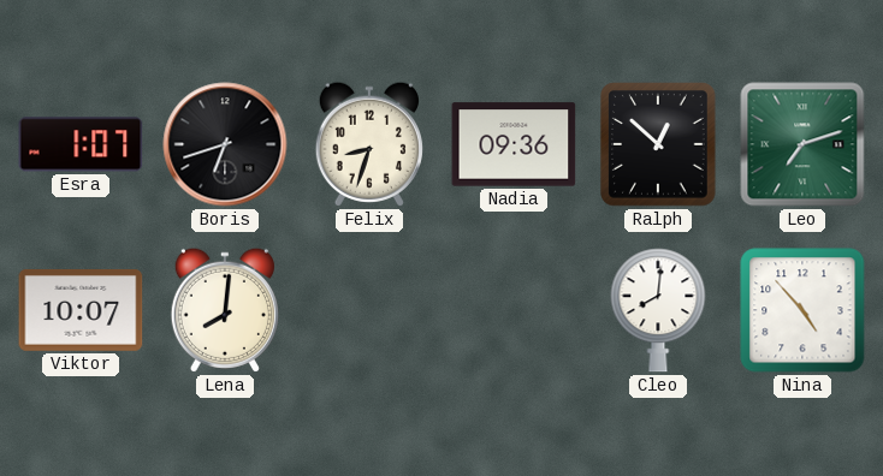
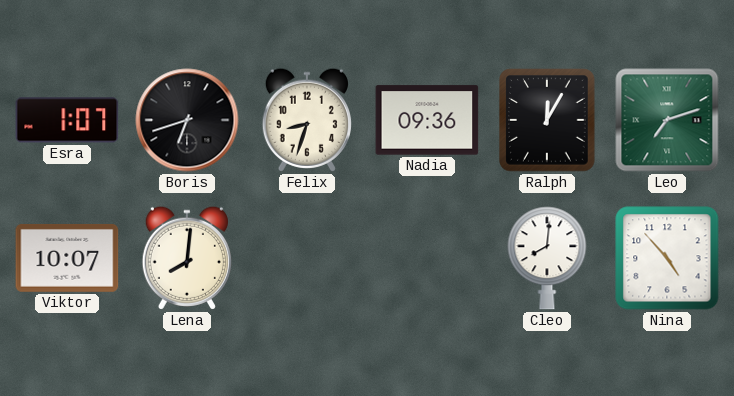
Ralph: 12:52 -> 12:05
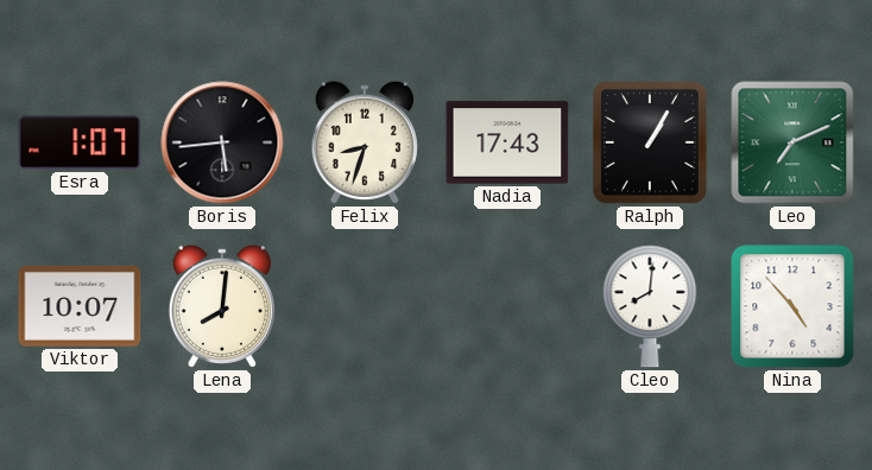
Boris: 6:42 -> 5:44
Nadia: 09:36 -> 17:43
Ralph: 12:05 -> 1:05
Leo: 7:12 -> 7:11
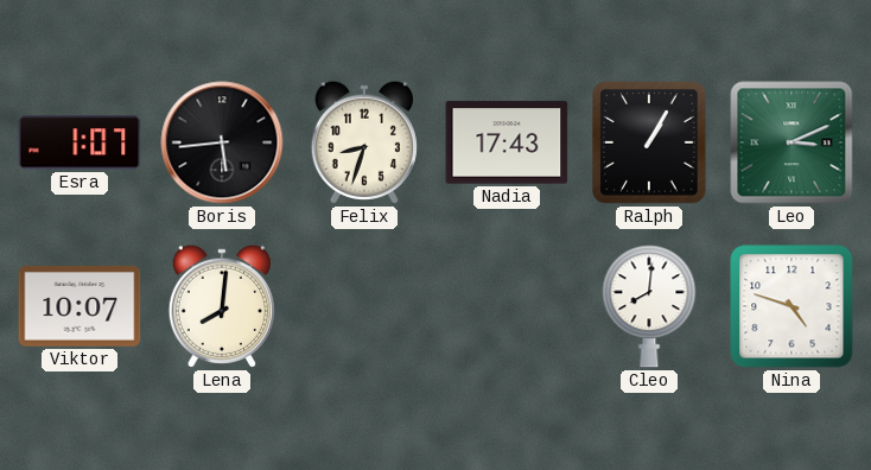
Leo: 7:11 -> 3:11
Nina: 4:53 -> 4:48
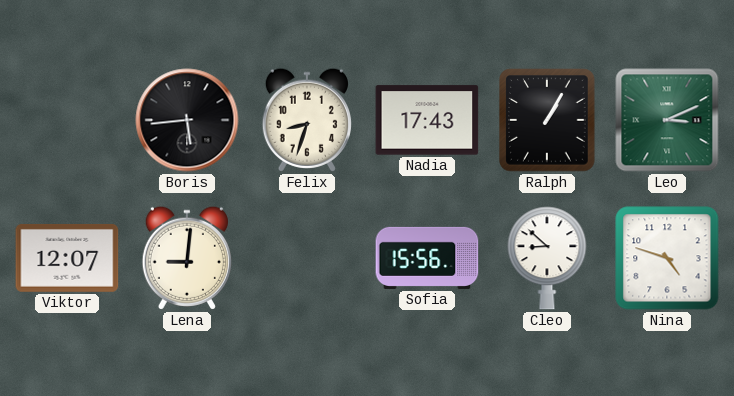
Esra: 1:07 -> none
Viktor: 10:07 -> 12:07
Lena: 8:01 -> 9:01
Sofia: none -> 15:56
Cleo: 8:01 -> 8:52
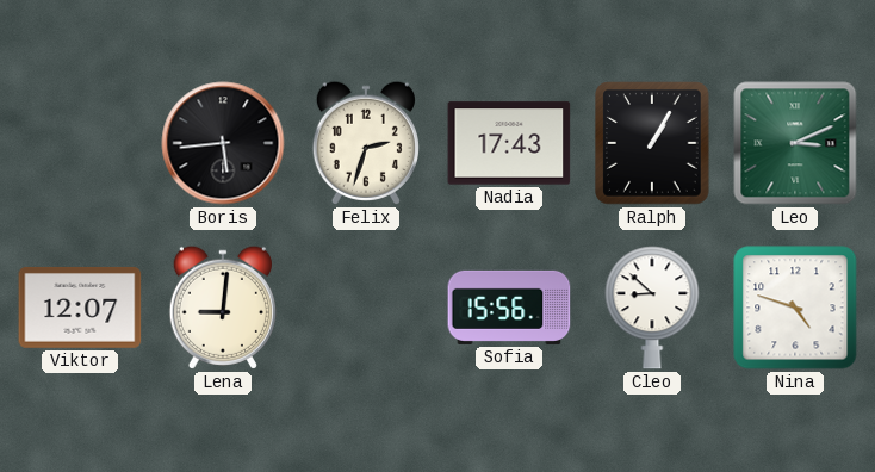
Felix: 8:33 -> 2:33
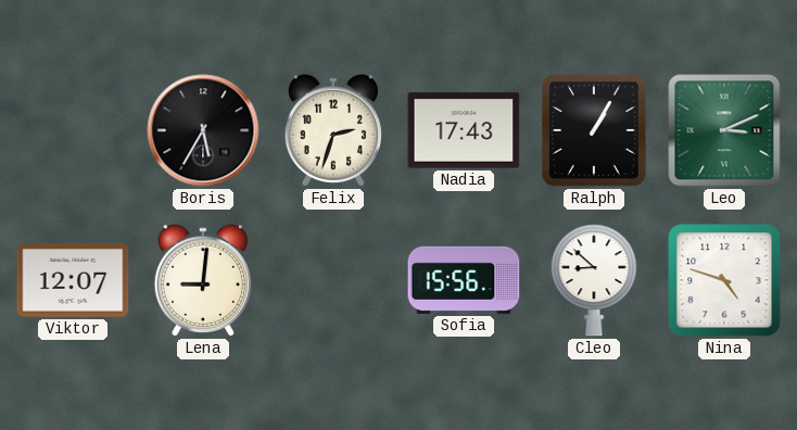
Boris: 5:44 -> 5:35
